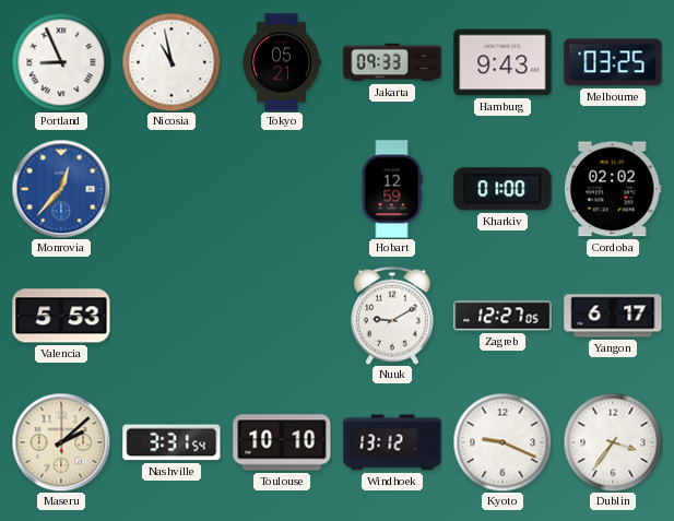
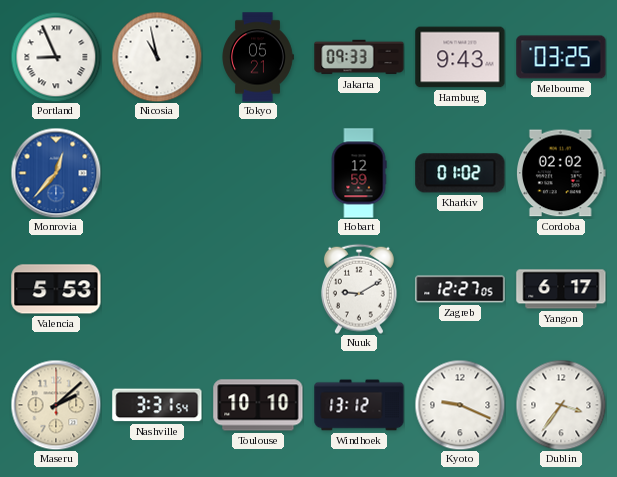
Kharkiv: 01:00 -> 01:02
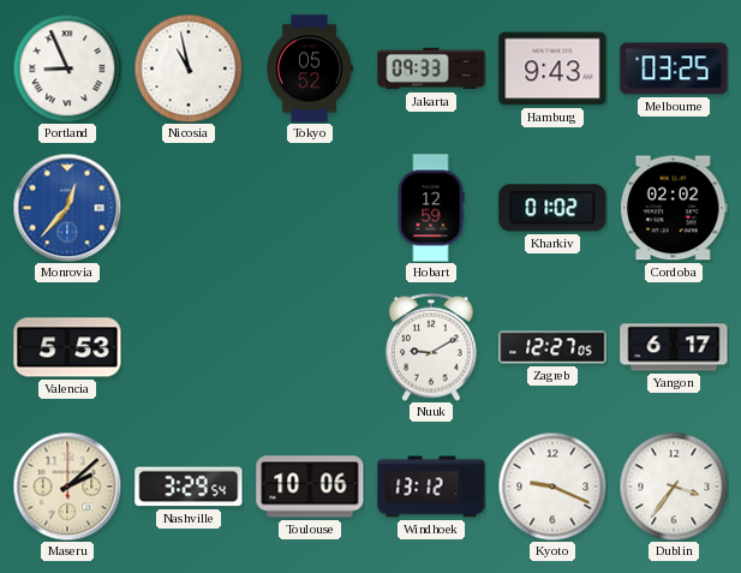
Tokyo: 05:21 -> 05:52
Nashville: 3:31 -> 3:29
Toulouse: 10:10 -> 10:06
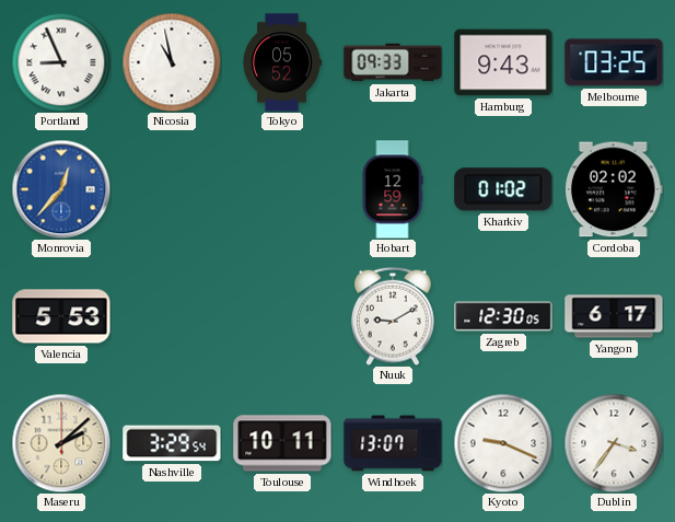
Zagreb: 12:27 -> 12:30
Toulouse: 10:06 -> 10:11
Windhoek: 13:12 -> 13:07
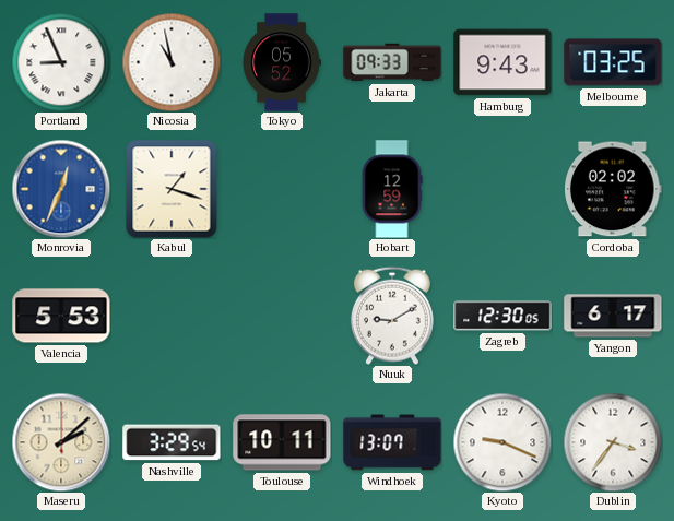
Monrovia: 12:37 -> 12:34
Kabul: none -> 1:18
Kharkiv: 01:02 -> none
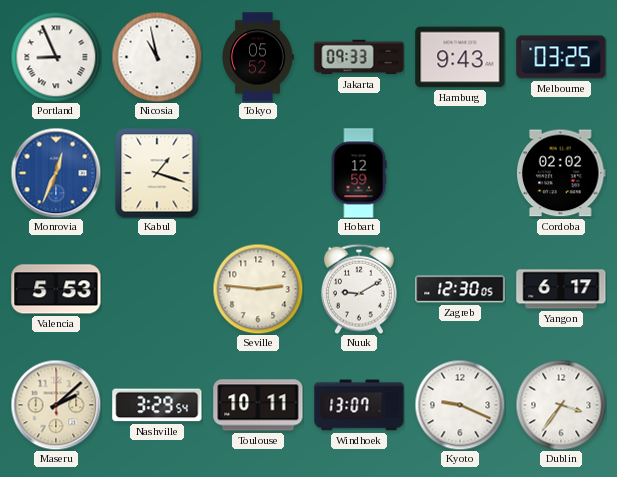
Seville: none -> 2:46
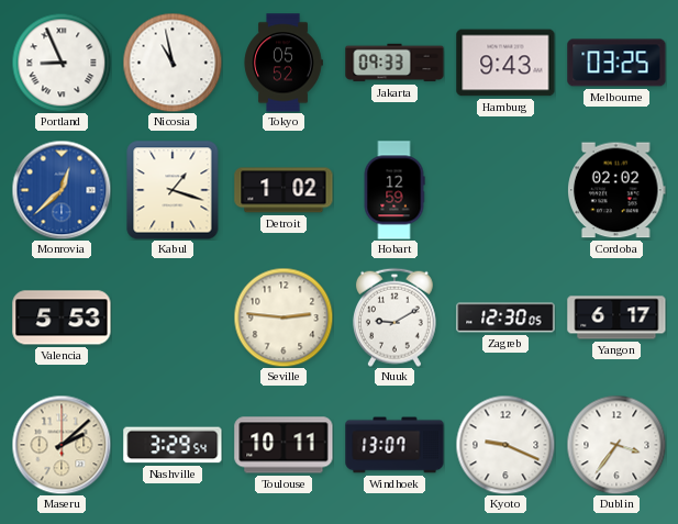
Monrovia: 12:34 -> 12:38
Detroit: none -> 1:02
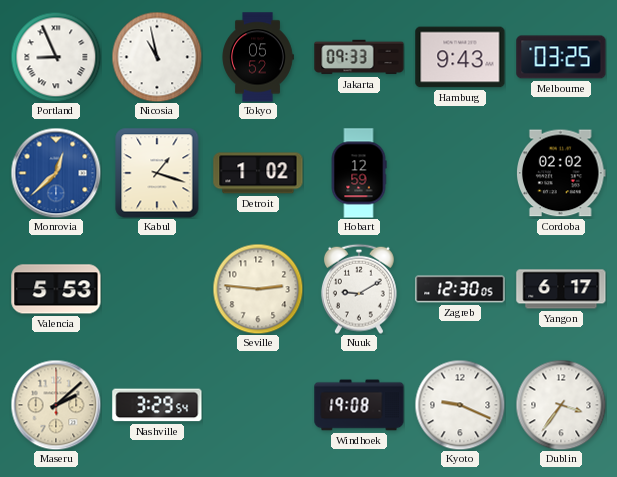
Toulouse: 10:11 -> none
Windhoek: 13:07 -> 19:08
